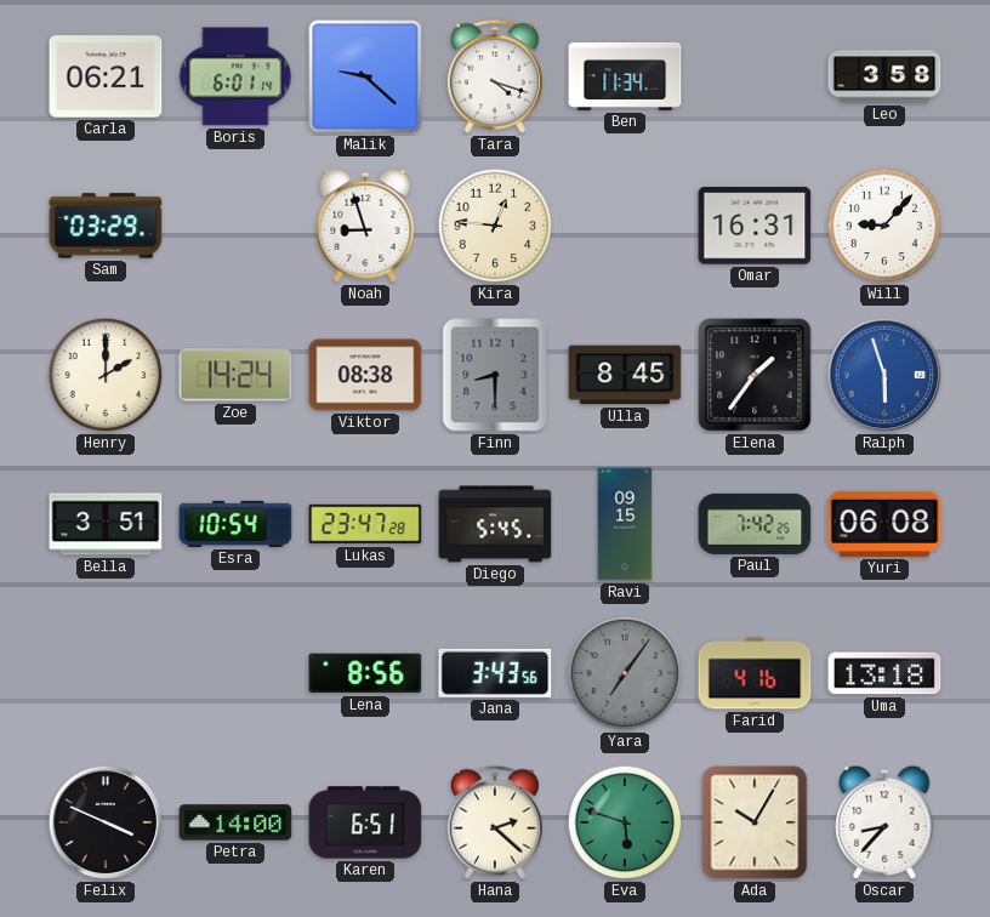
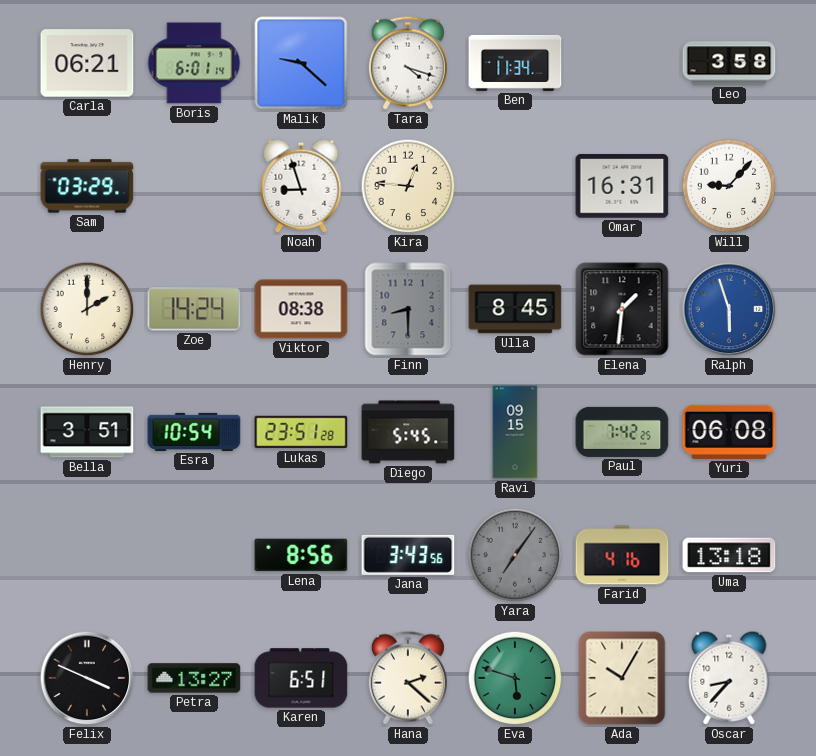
Elena: 1:36 -> 1:31
Lukas: 23:47 -> 23:51
Petra: 14:00 -> 13:27
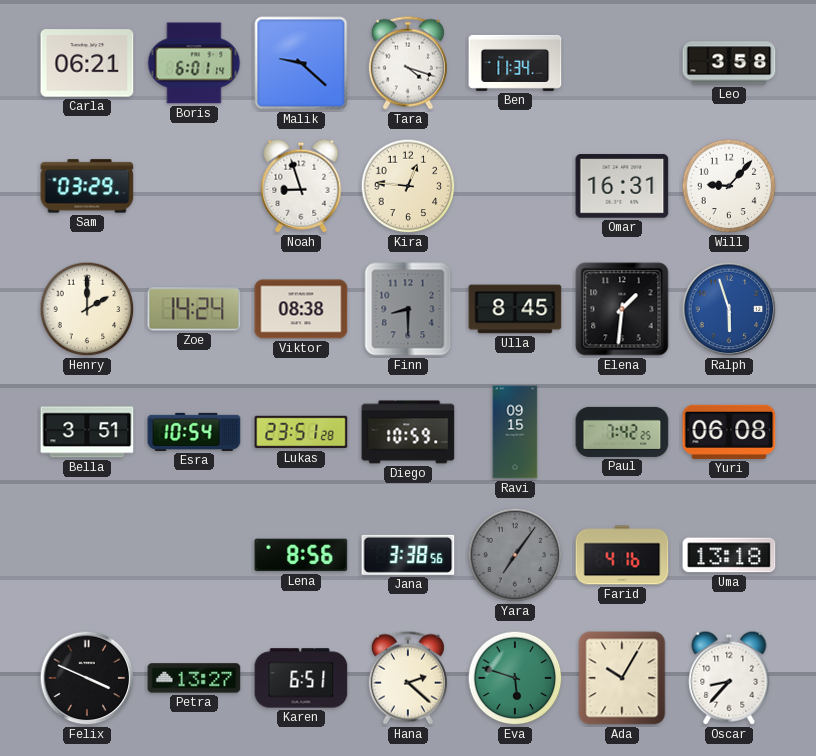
Diego: 5:45 -> 10:59
Jana: 3:43 -> 3:38
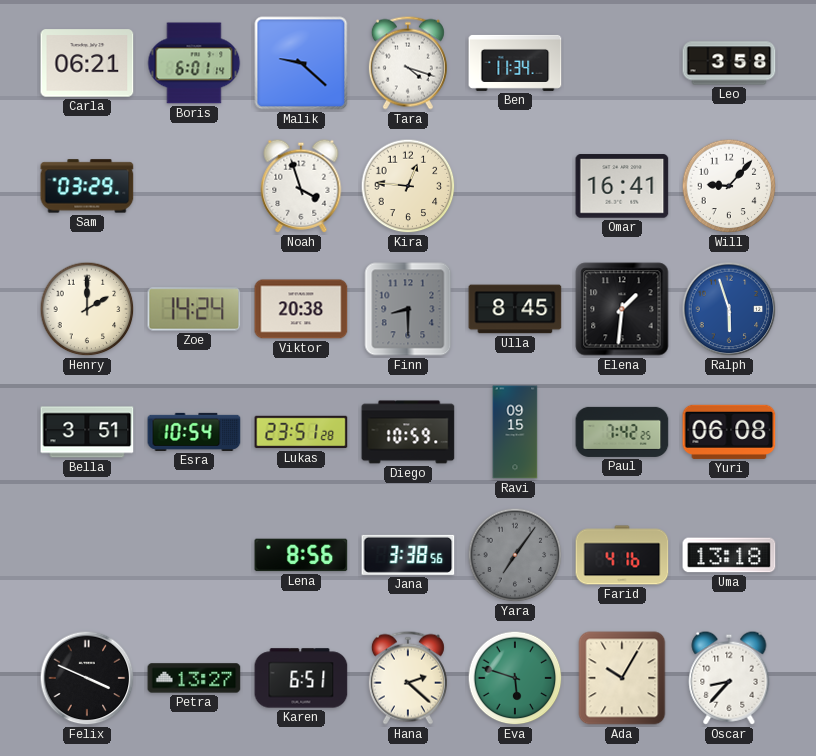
Noah: 8:57 -> 3:57
Omar: 16:31 -> 16:41
Viktor: 08:38 -> 20:38
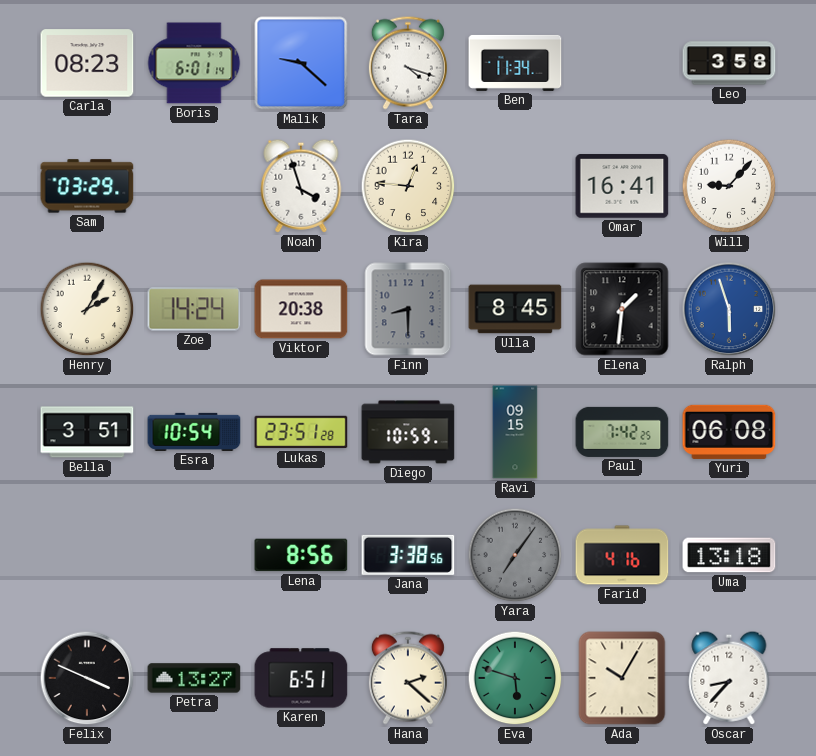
Carla: 06:21 -> 08:23
Henry: 2:00 -> 2:05
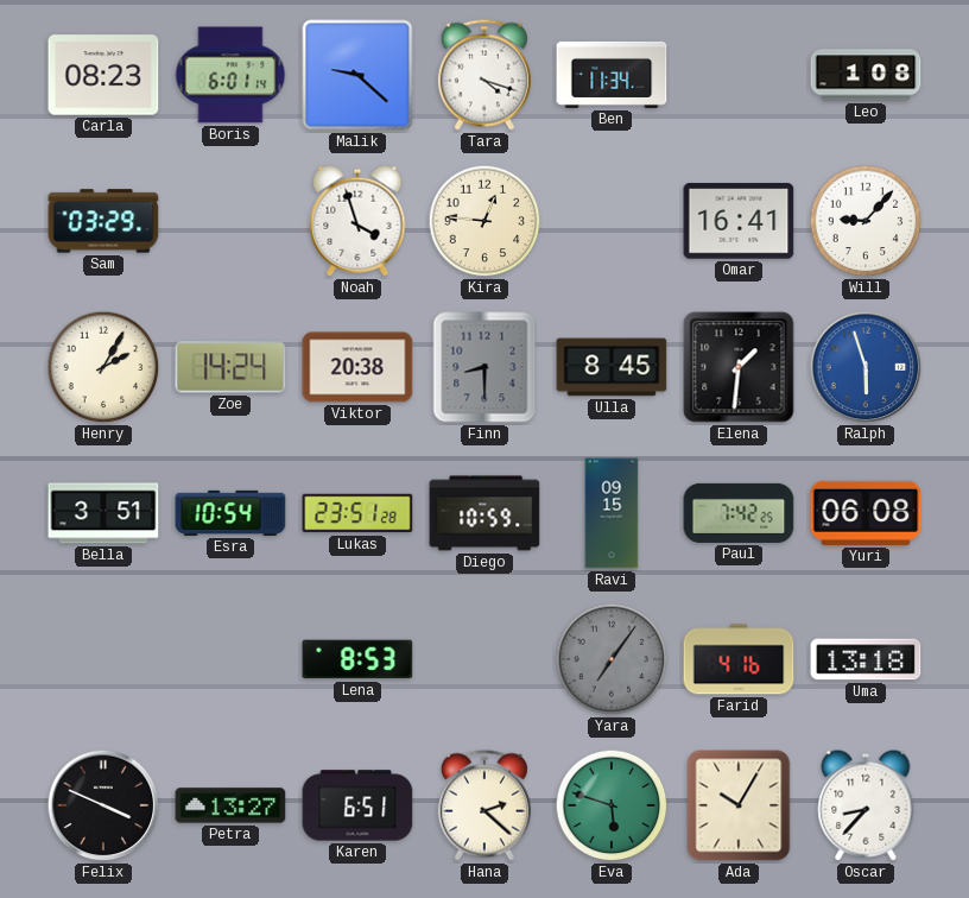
Leo: 3:58 -> 1:08
Lena: 8:56 -> 8:53
Jana: 3:38 -> none
